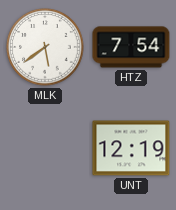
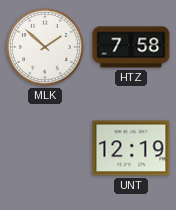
MLK: 5:39 -> 1:52
HTZ: 7:54 -> 7:58
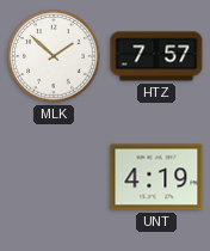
HTZ: 7:58 -> 7:57
UNT: 12:19 -> 4:19
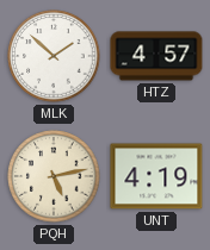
HTZ: 7:57 -> 4:57
PQH: none -> 5:13
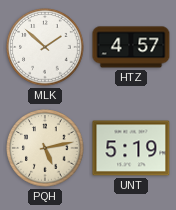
UNT: 4:19 -> 5:19
